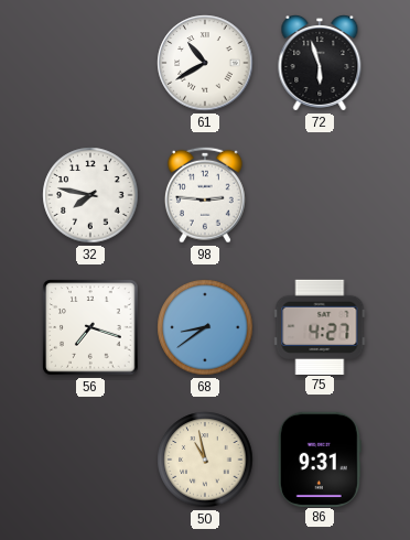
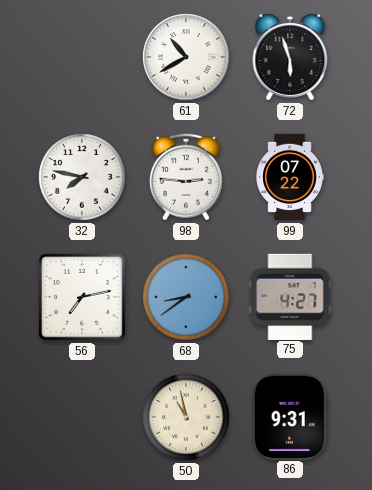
99: none -> 07:22
56: 7:18 -> 7:13
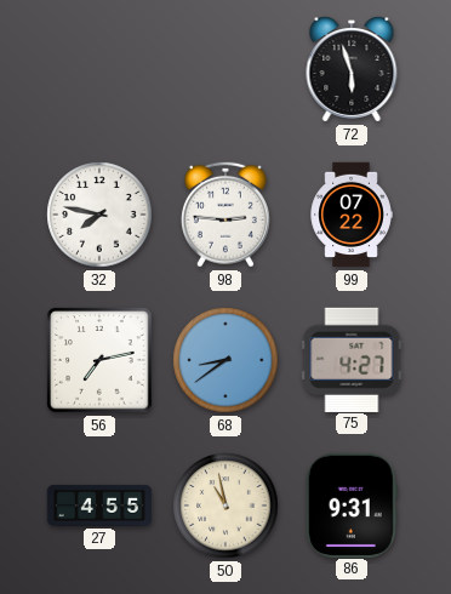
61: 10:40 -> none
27: none -> 4:55
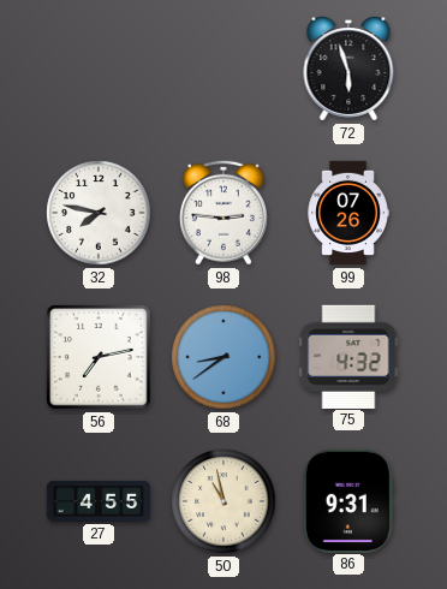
99: 07:22 -> 07:26
75: 4:27 -> 4:32
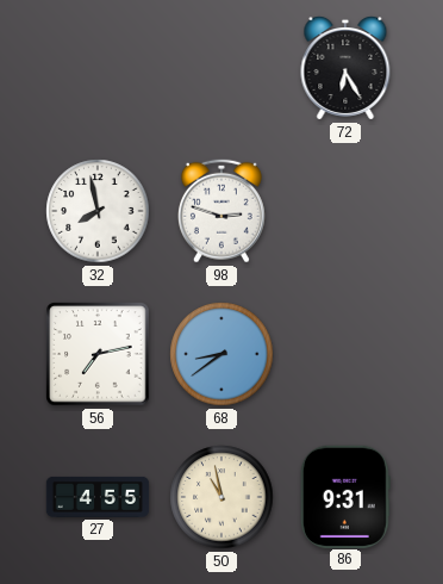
72: 5:57 -> 6:25
32: 7:47 -> 7:58
98: 2:46 -> 2:48
99: 07:26 -> none
75: 4:32 -> none
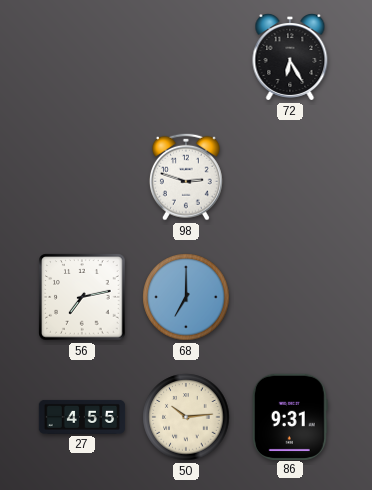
32: 7:58 -> none
68: 8:39 -> 7:00
50: 10:58 -> 10:14
